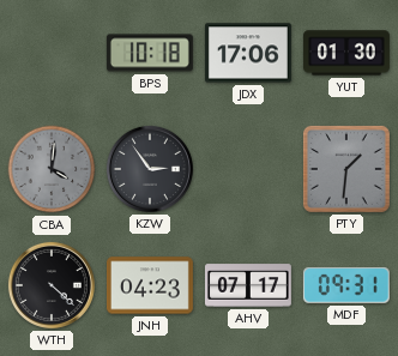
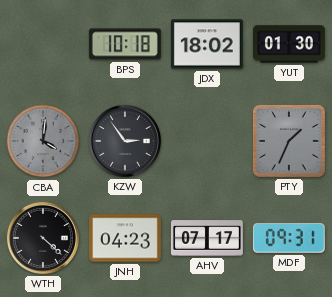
JDX: 17:06 -> 18:02
PTY: 1:31 -> 1:34
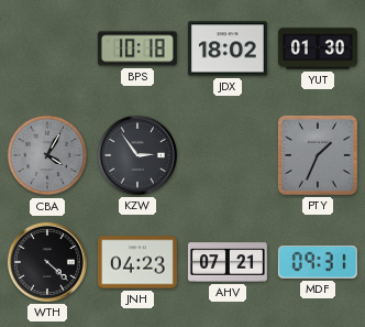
CBA: 4:01 -> 4:05
AHV: 07:17 -> 07:21
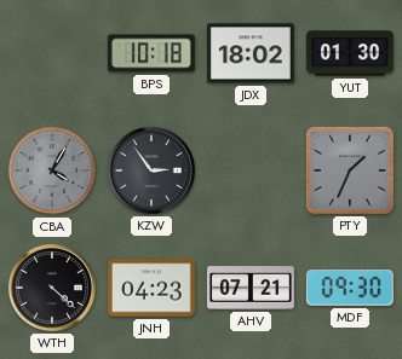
MDF: 09:31 -> 09:30
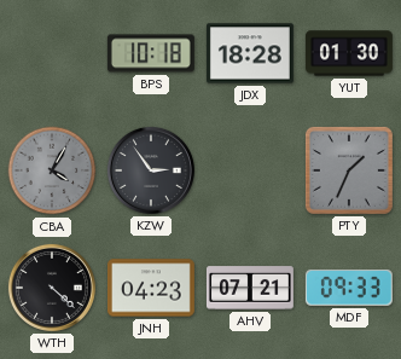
JDX: 18:02 -> 18:28
MDF: 09:30 -> 09:33
